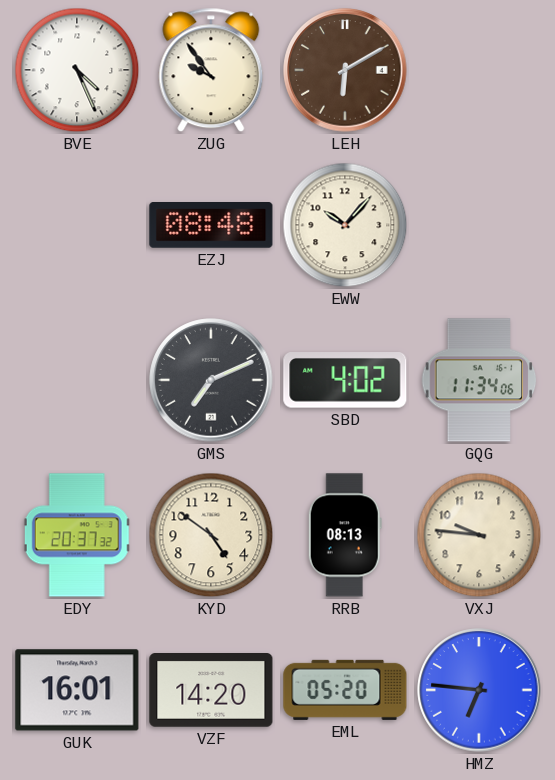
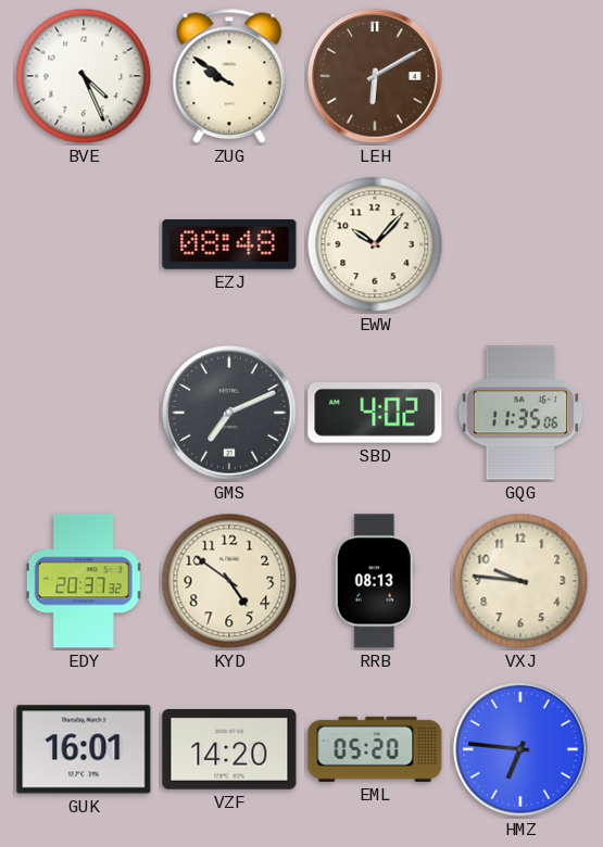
ZUG: 9:54 -> 9:51
GQG: 11:34 -> 11:35
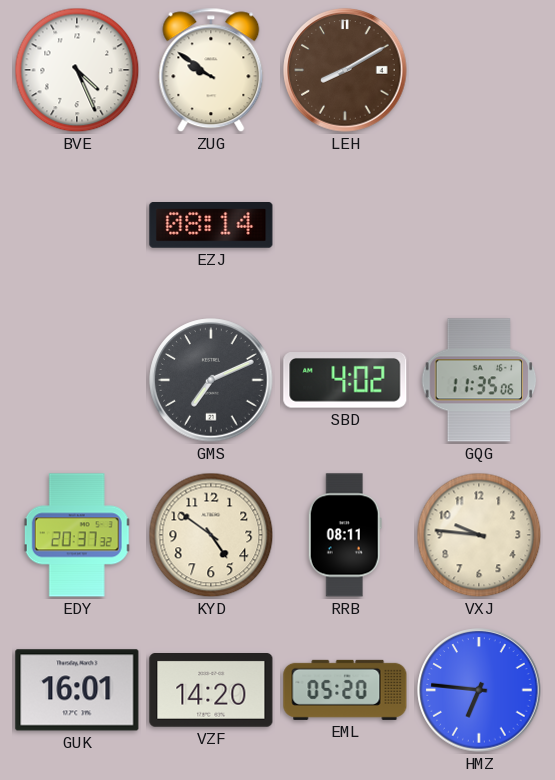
LEH: 6:10 -> 8:10
EZJ: 08:48 -> 08:14
EWW: 10:07 -> none
RRB: 08:13 -> 08:11
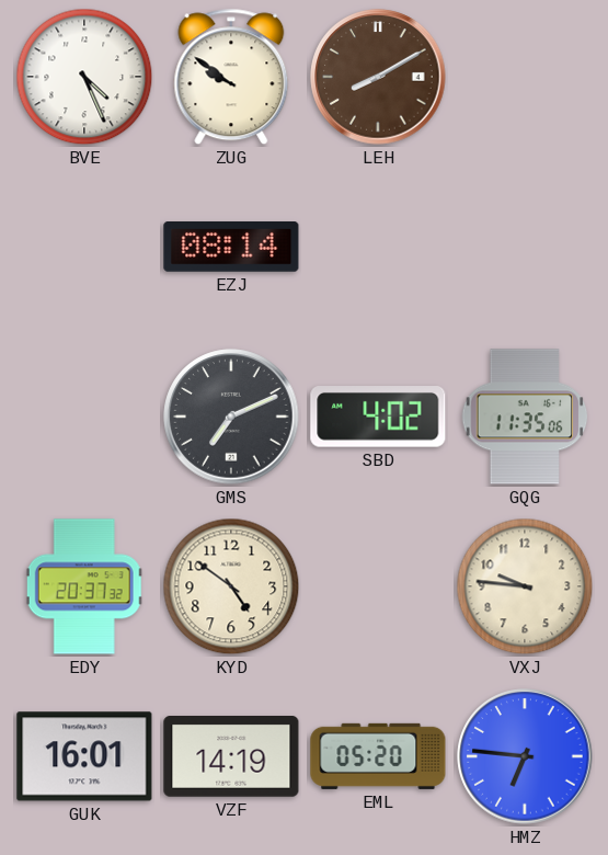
RRB: 08:11 -> none
VZF: 14:20 -> 14:19
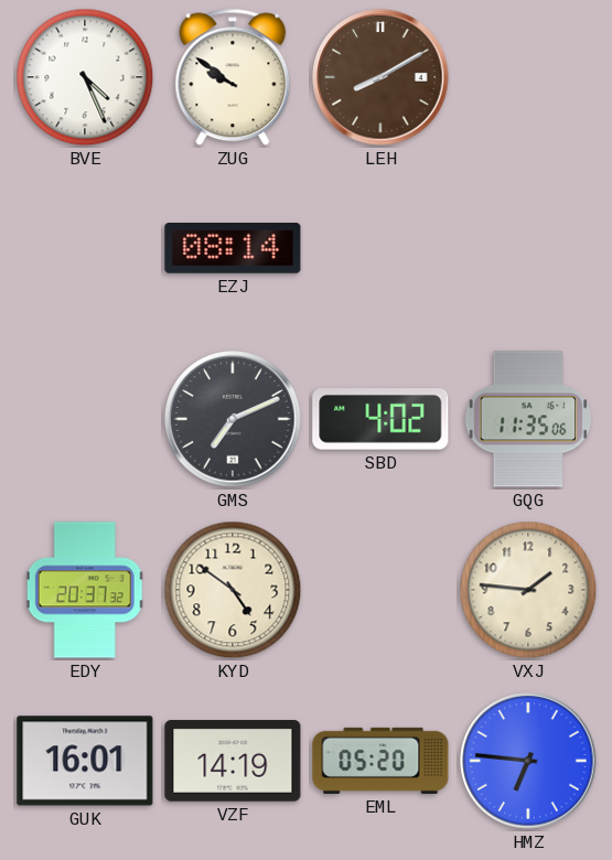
VXJ: 9:46 -> 1:46
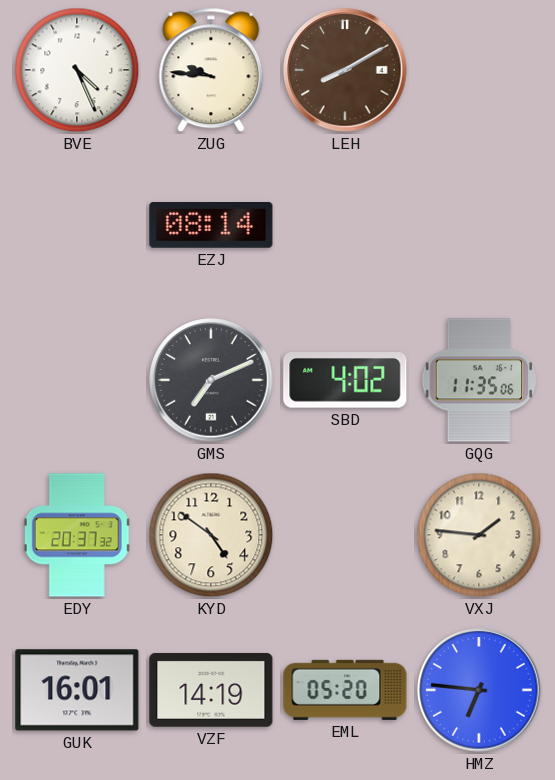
ZUG: 9:51 -> 9:46
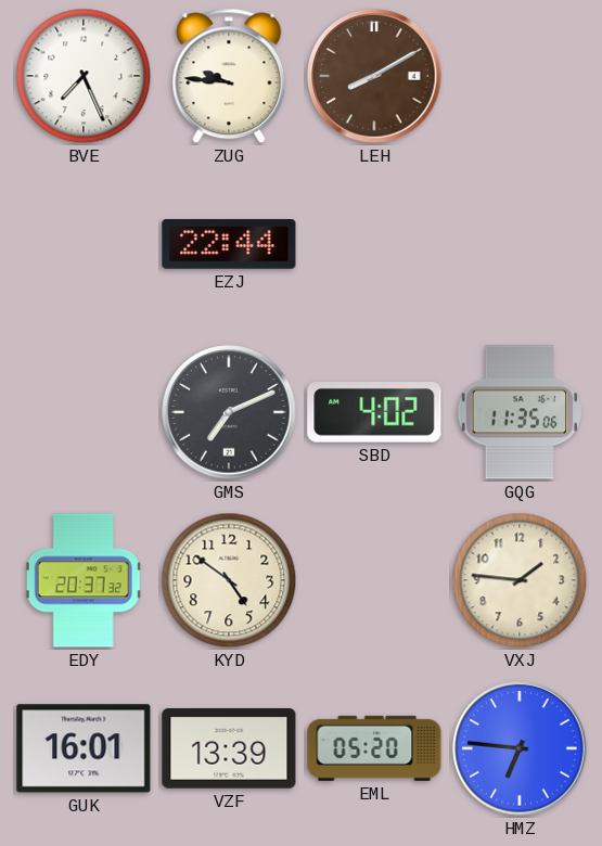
BVE: 4:26 -> 7:26
EZJ: 08:14 -> 22:44
VZF: 14:19 -> 13:39
